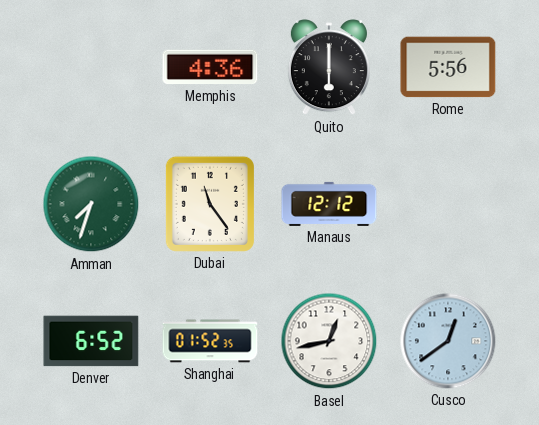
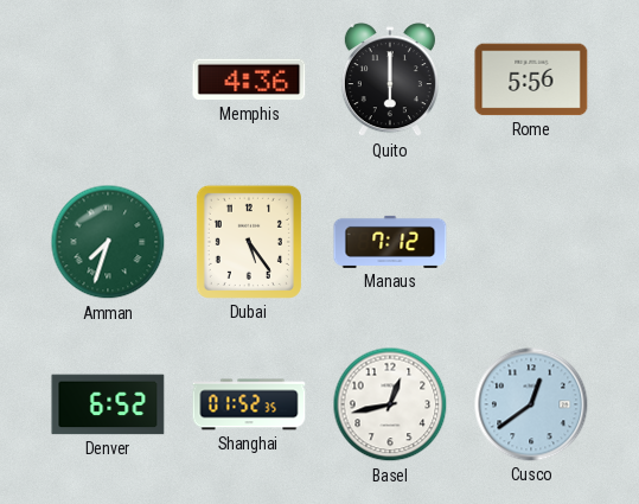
Dubai: 11:24 -> 5:24
Manaus: 12:12 -> 7:12
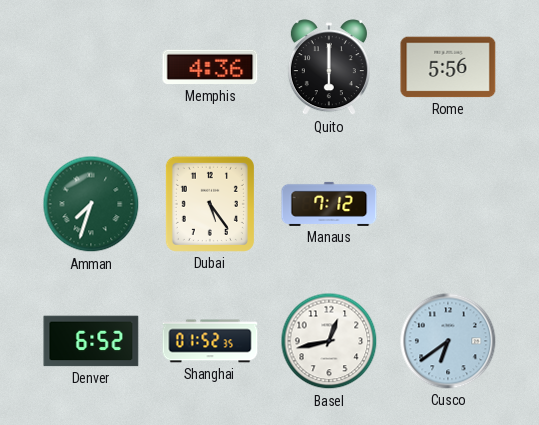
Cusco: 12:39 -> 6:39
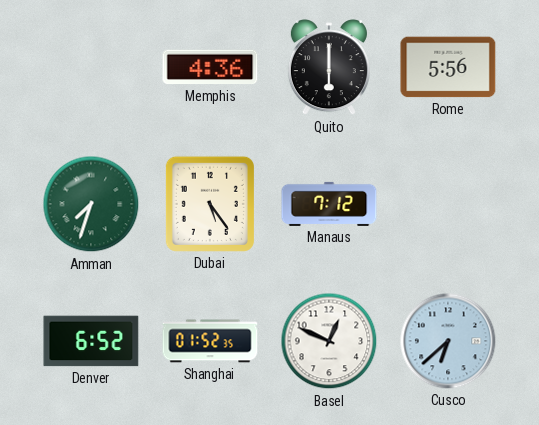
Basel: 12:43 -> 12:49
Cusco: 6:39 -> 6:38
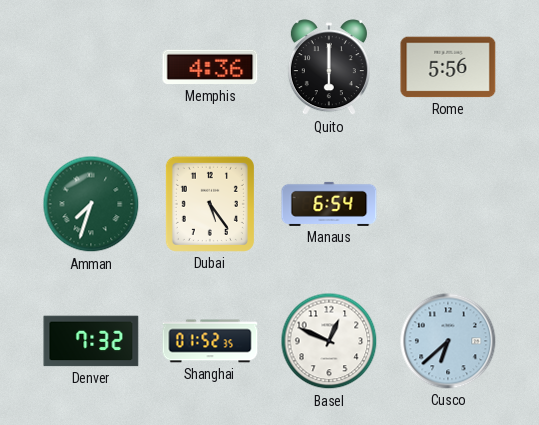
Manaus: 7:12 -> 6:54
Denver: 6:52 -> 7:32
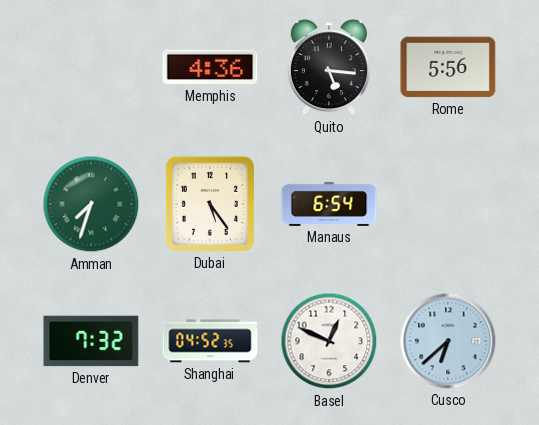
Quito: 6:00 -> 5:16
Shanghai: 01:52 -> 04:52
